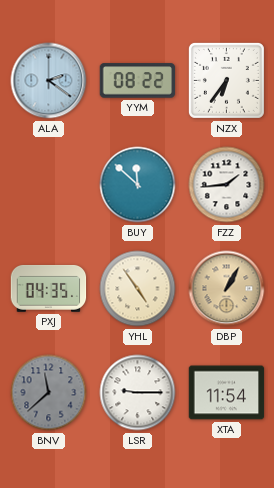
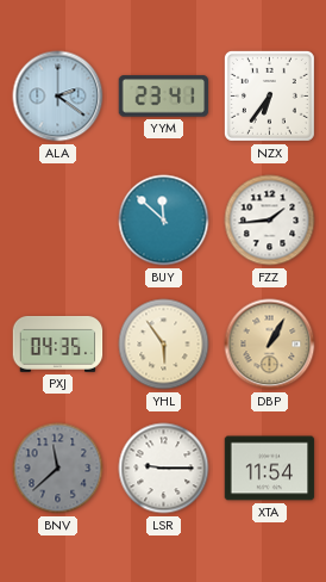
YYM: 08:22 -> 23:41
YHL: 4:54 -> 5:54
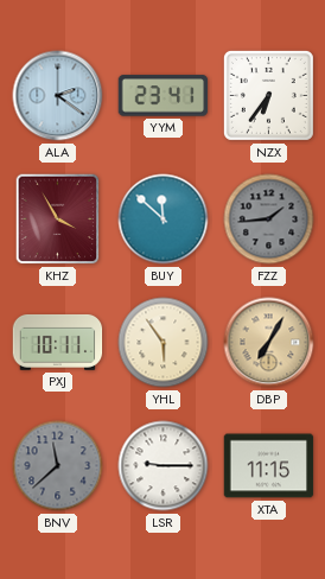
KHZ: none -> 3:55
FZZ dial: white -> grey
PXJ: 04:35 -> 10:11
DBP: 1:05 -> 7:05
XTA: 11:54 -> 11:15
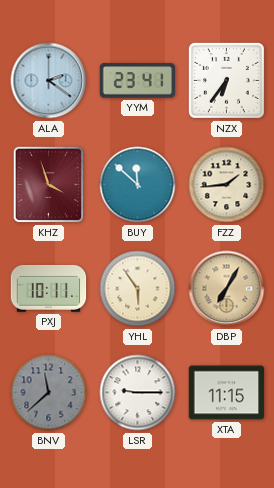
KHZ: 3:55 -> 3:57
FZZ dial: grey -> cream
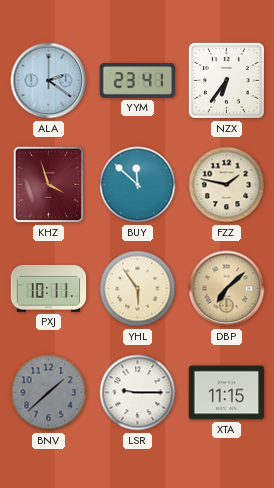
FZZ: 1:44 -> 1:47
DBP: 7:05 -> 7:08
BNV: 11:38 -> 1:38
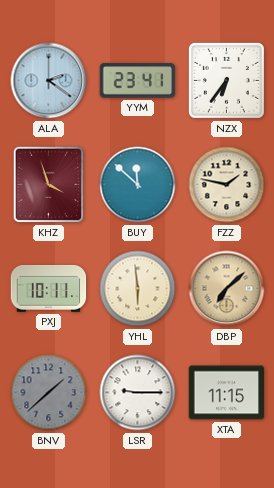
YHL: 5:54 -> 5:59
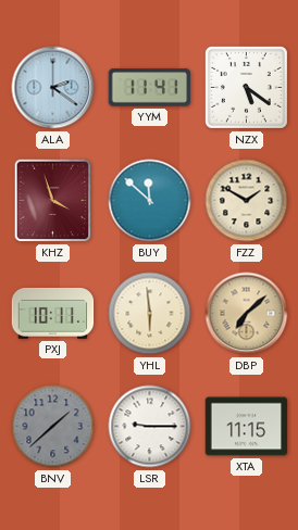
YYM: 23:41 -> 11:41
NZX: 6:36 -> 5:21
FZZ: 1:47 -> 1:50
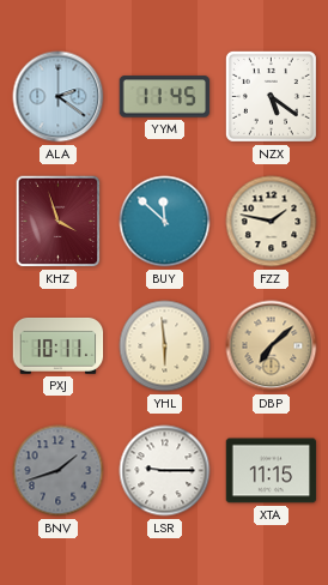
YYM: 11:41 -> 11:45
FZZ: 1:50 -> 1:47
BNV: 1:38 -> 1:42
